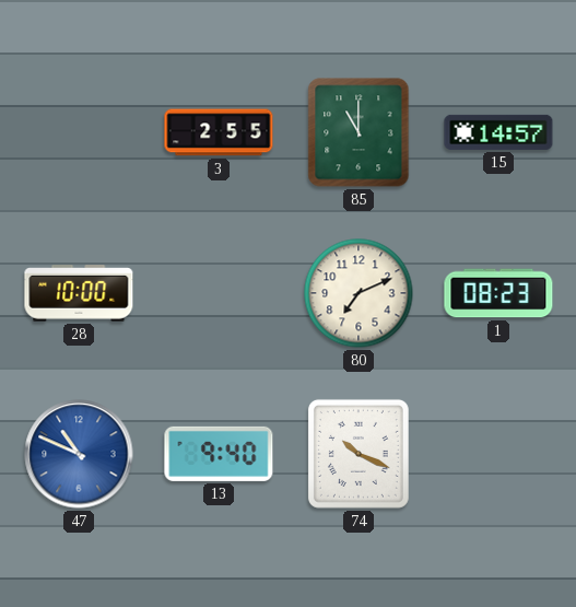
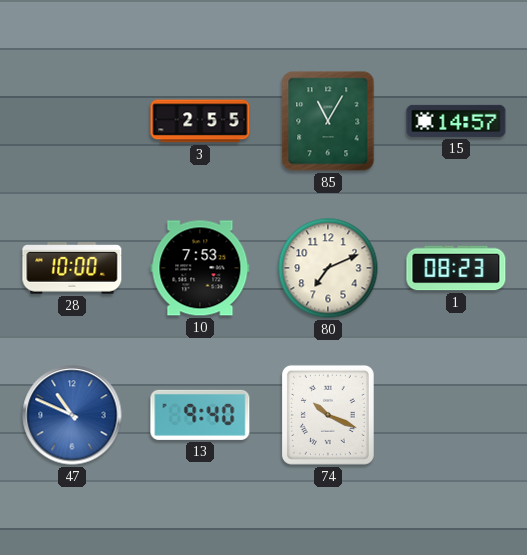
85: 11:00 -> 11:05
10: none -> 7:53
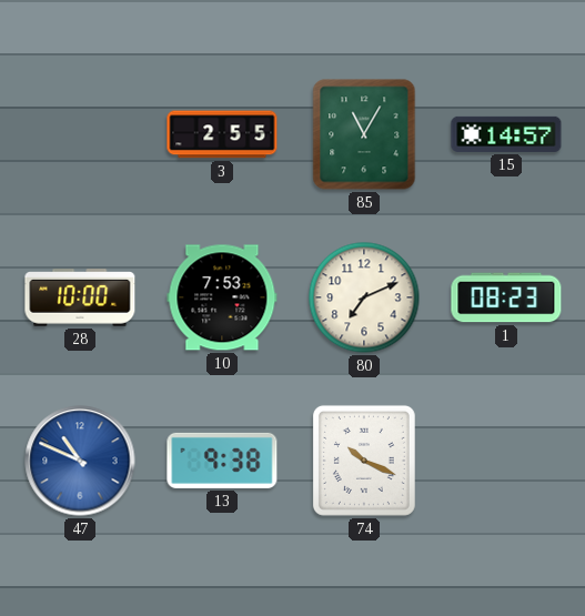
13: 9:40 -> 9:38
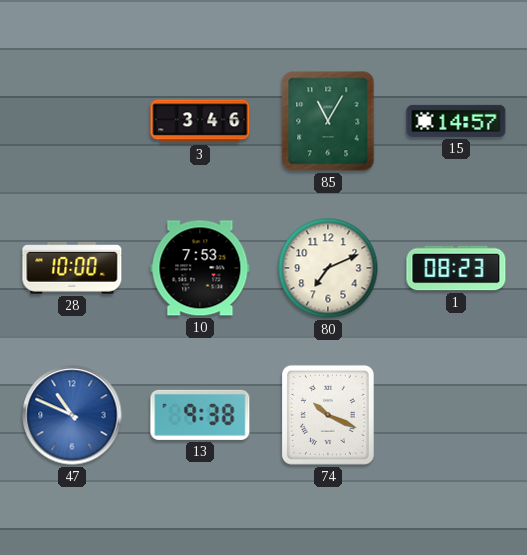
3: 2:55 -> 3:46
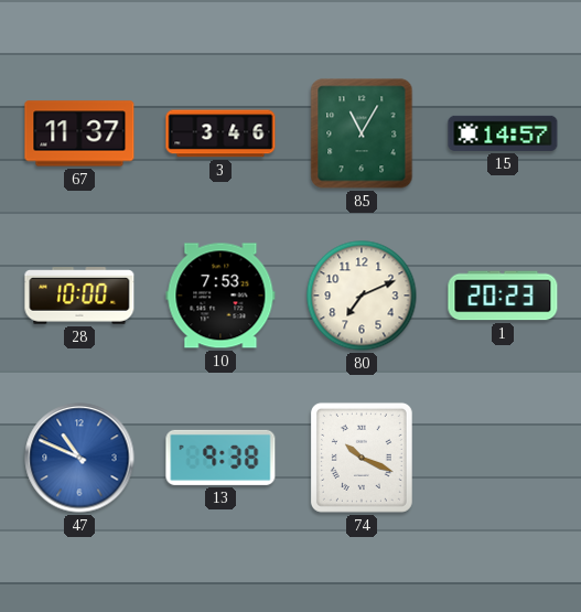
67: none -> 11:37
1: 08:23 -> 20:23
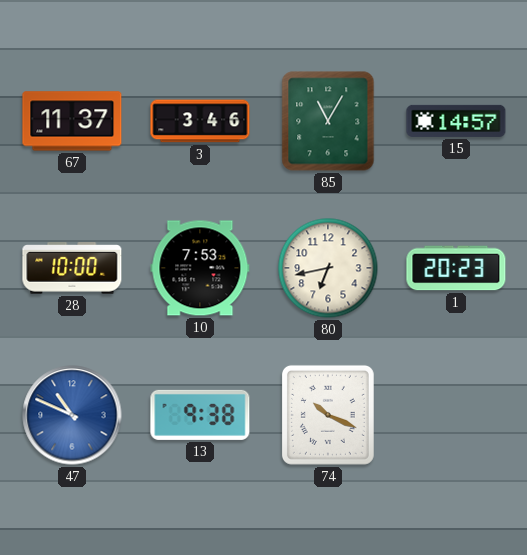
80: 7:11 -> 6:43
